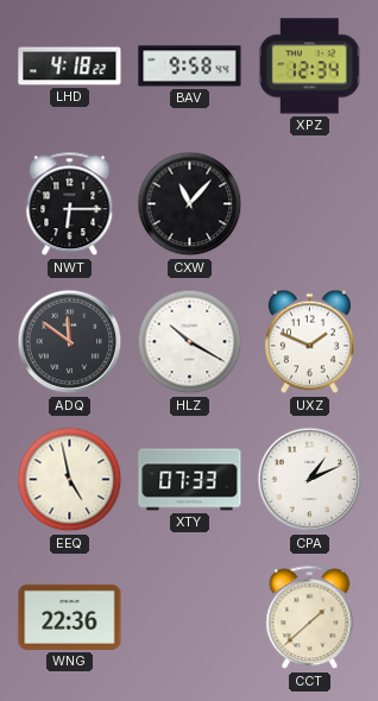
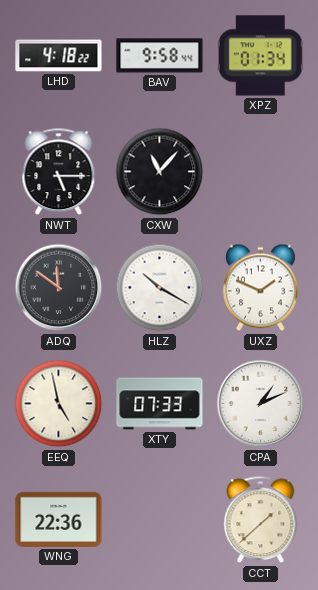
XPZ: 12:34 -> 01:34
NWT: 6:15 -> 5:15
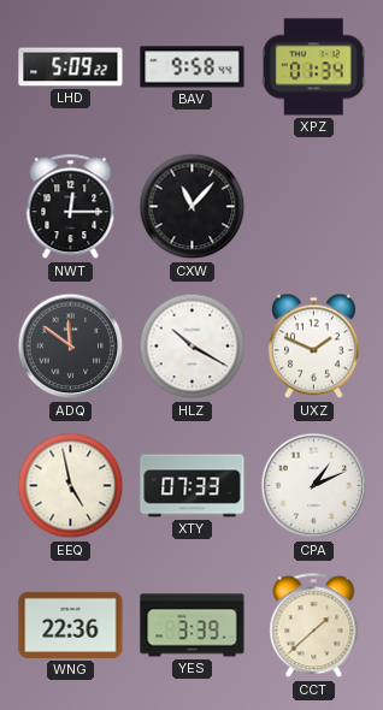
LHD: 4:18 -> 5:09
NWT: 5:15 -> 12:15
YES: none -> 3:39
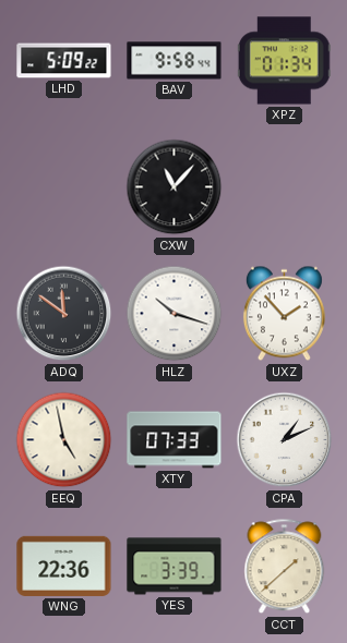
NWT: 12:15 -> none
HLZ: 10:20 -> 10:18
UXZ: 1:49 -> 1:53
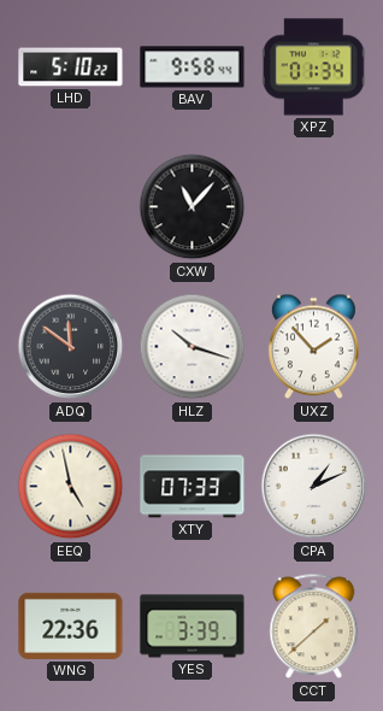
LHD: 5:09 -> 5:10
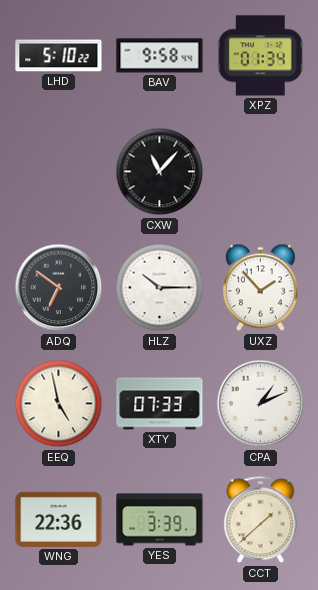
ADQ: 11:51 -> 6:51
HLZ: 10:18 -> 10:15
